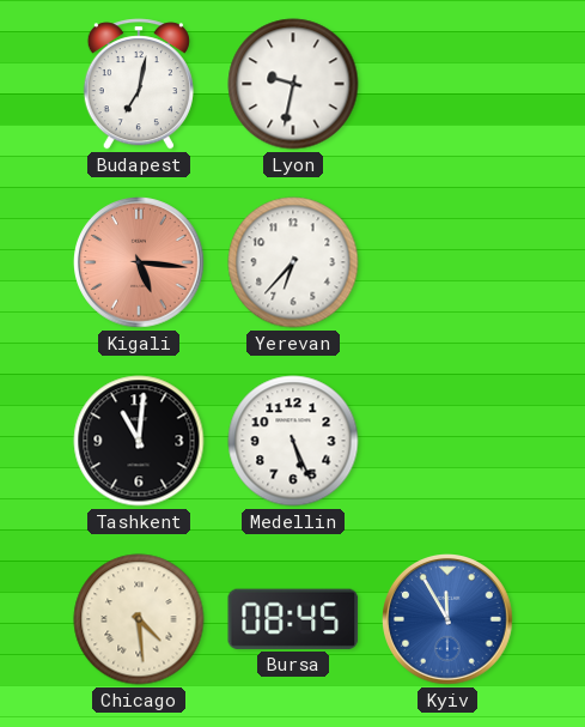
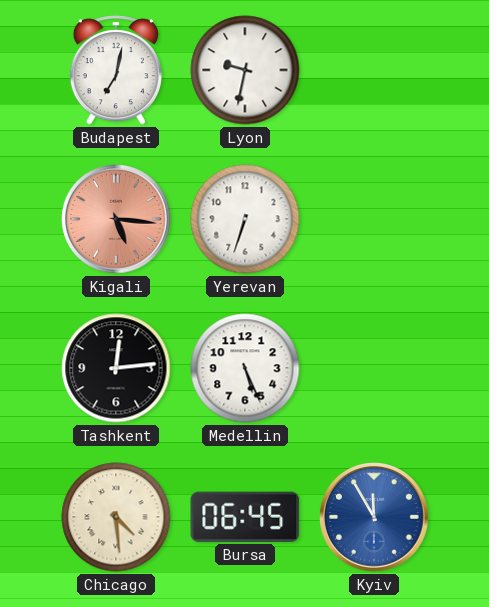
Yerevan: 6:37 -> 6:33
Tashkent: 11:01 -> 12:14
Bursa: 08:45 -> 06:45
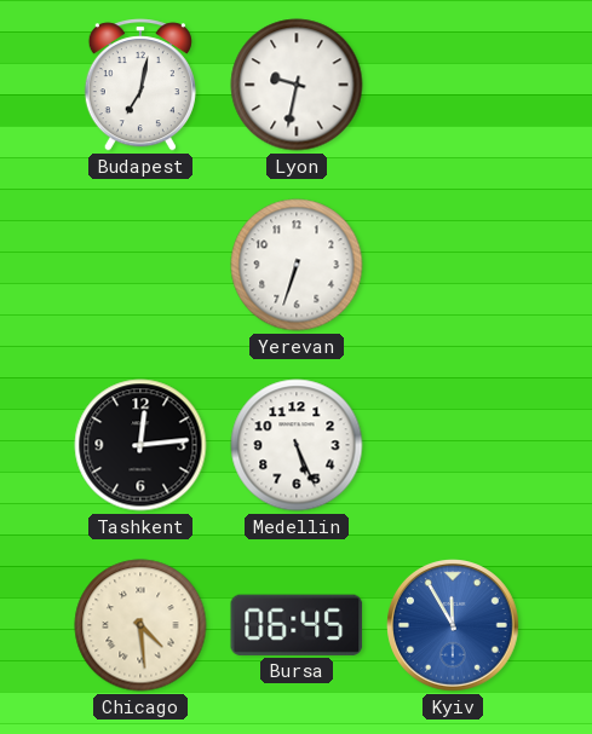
Kigali: 5:16 -> none
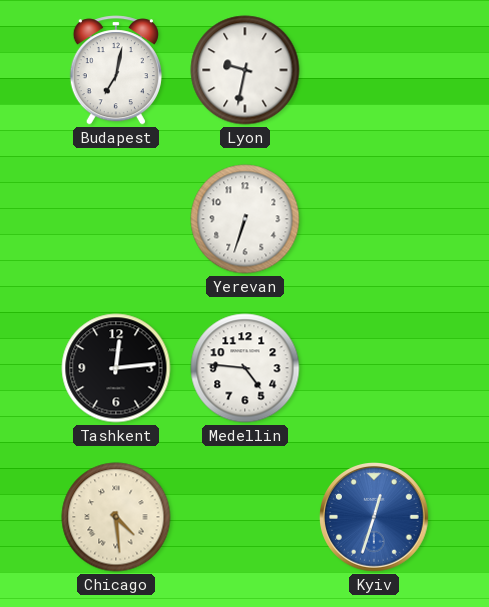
Medellin: 5:26 -> 4:46
Bursa: 06:45 -> none
Kyiv: 11:55 -> 12:33
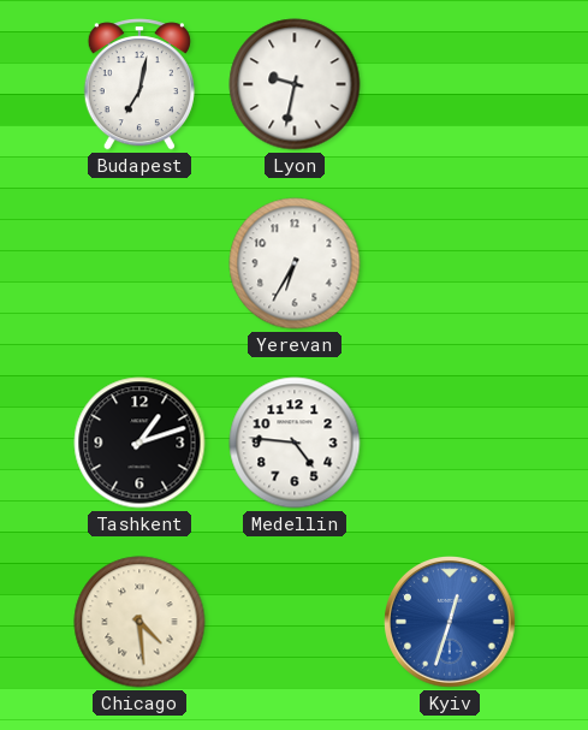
Yerevan: 6:33 -> 6:35
Tashkent: 12:14 -> 1:12
